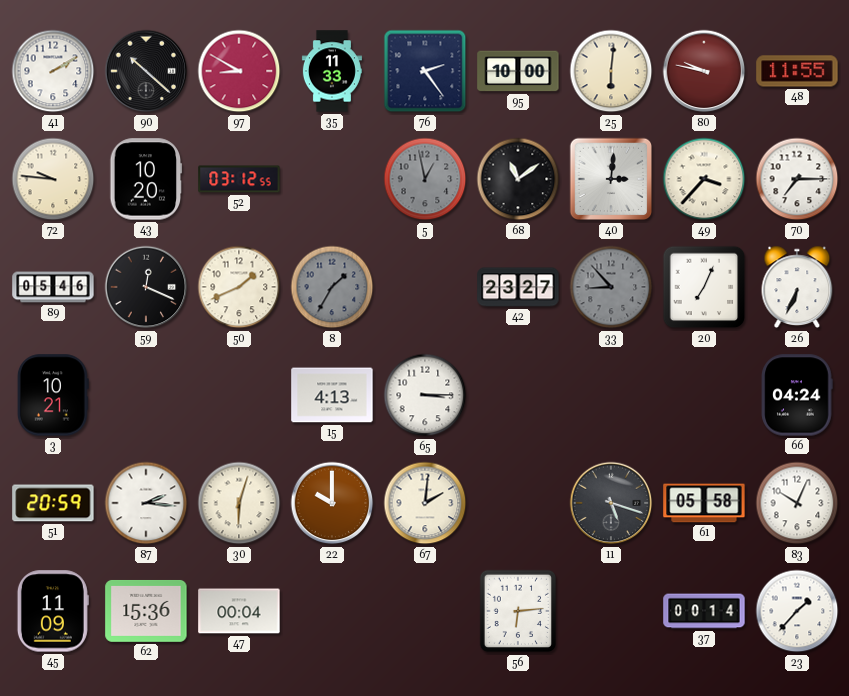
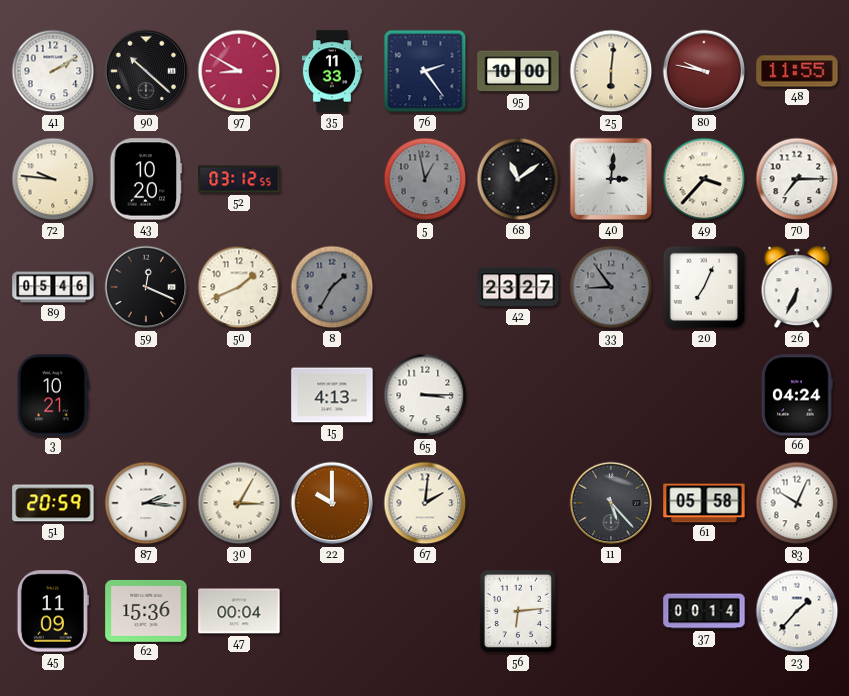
33: 8:53 -> 8:54
30: 6:03 -> 3:05
11: 5:18 -> 5:23
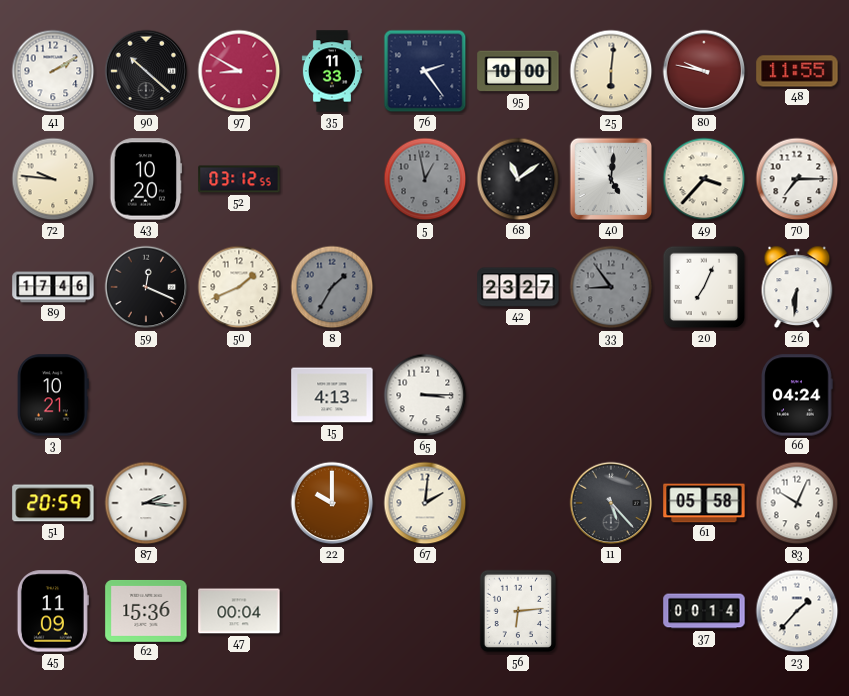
40: 3:01 -> 5:01
89: 05:46 -> 17:46
26: 6:34 -> 6:31
30: 3:05 -> none
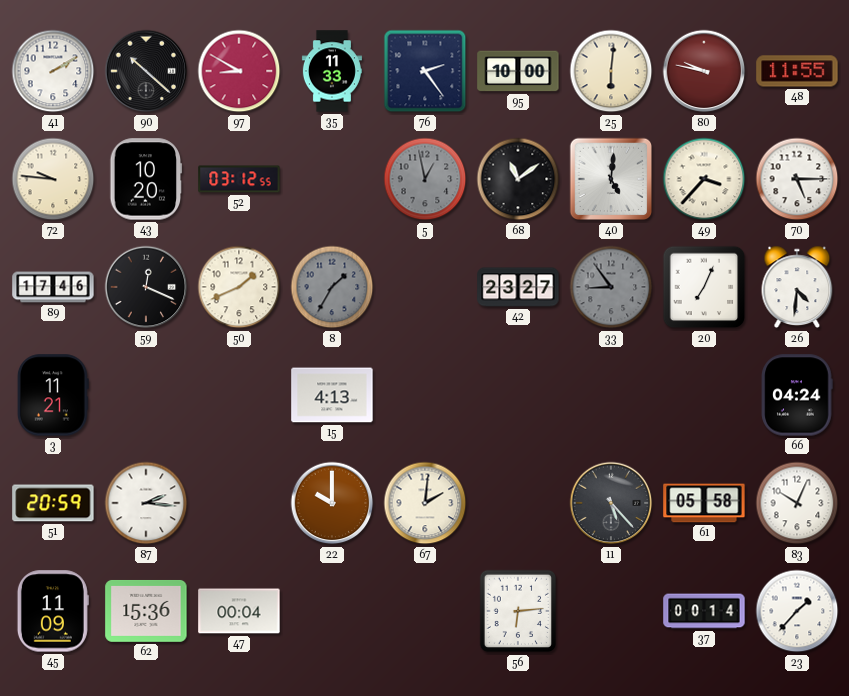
70: 7:15 -> 5:15
26: 6:31 -> 4:31
3: 10:21 -> 11:21
65: 3:15 -> none
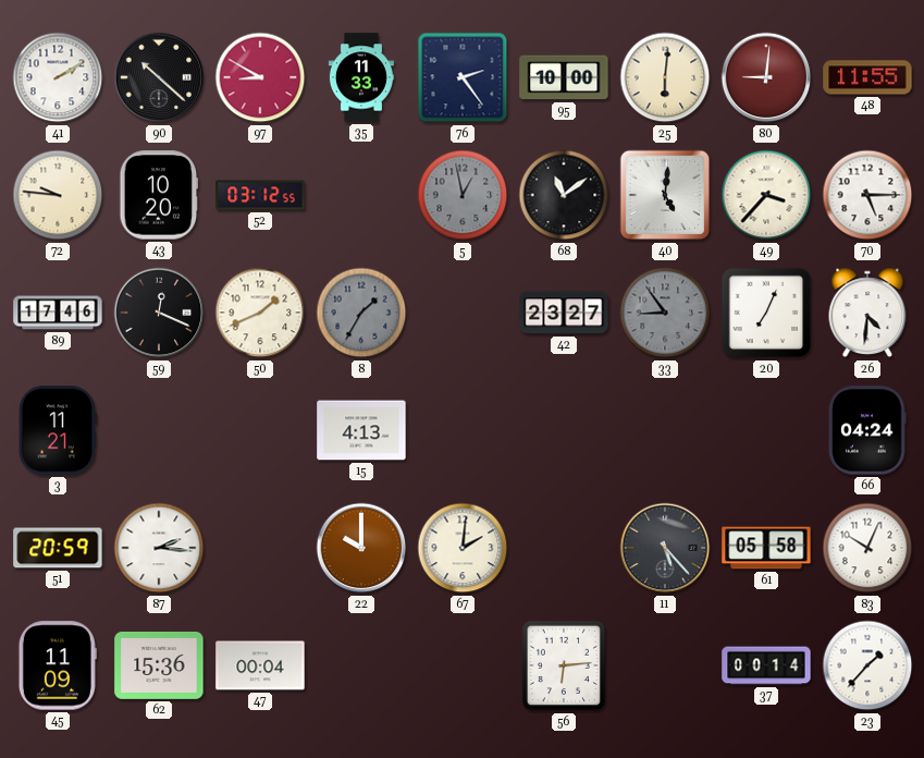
80: 9:47 -> 9:01
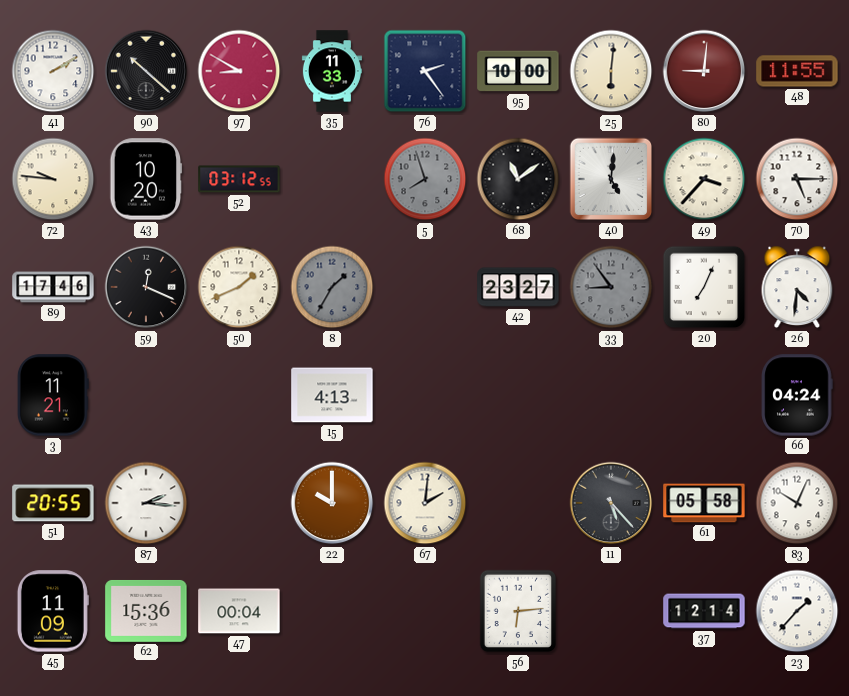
5: 12:58 -> 7:57
51: 20:59 -> 20:55
37: 00:14 -> 12:14
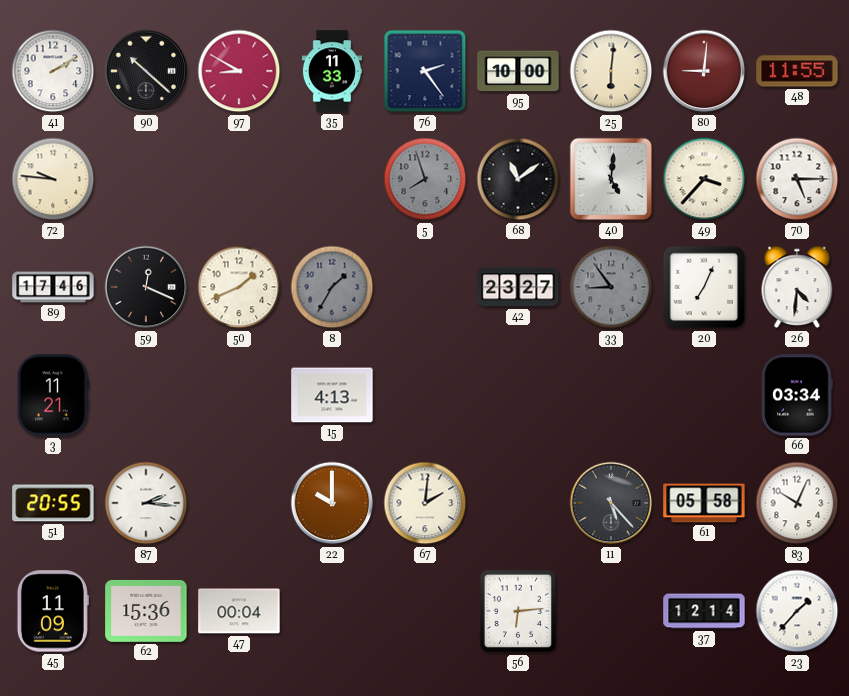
43: 10:20 -> none
52: 03:12 -> none
66: 04:24 -> 03:34
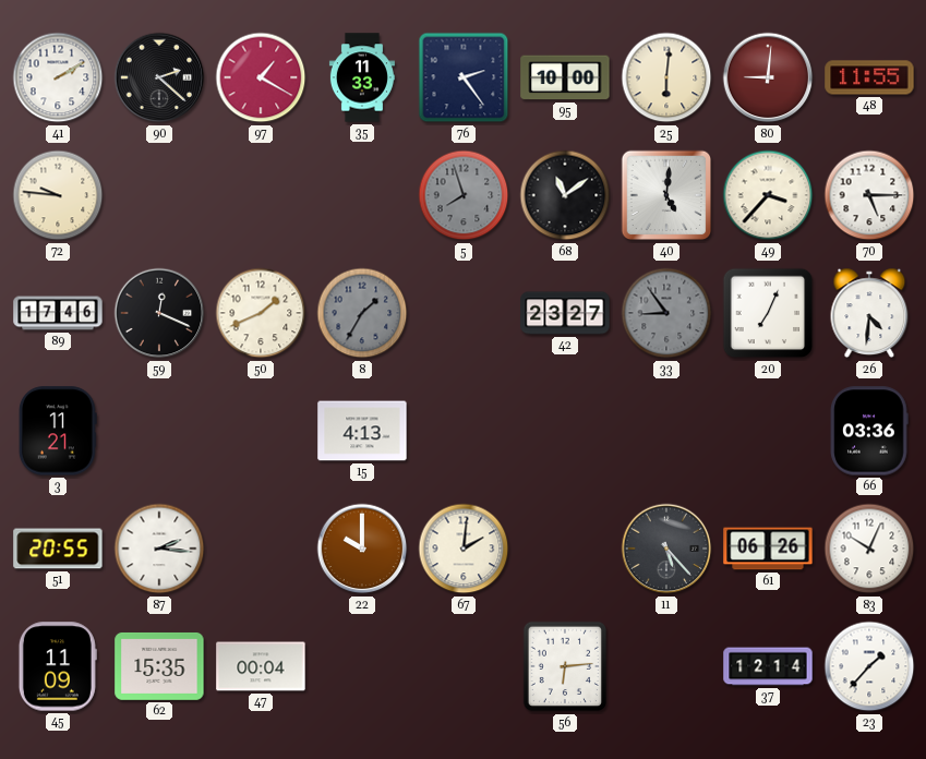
90: 10:22 -> 2:22
97: 8:50 -> 1:20
66: 03:34 -> 03:36
61: 05:58 -> 06:26
62: 15:36 -> 15:35
